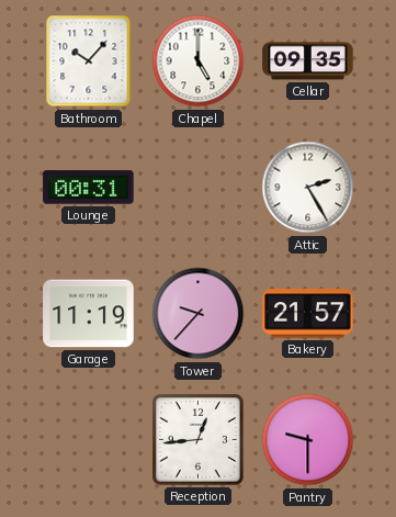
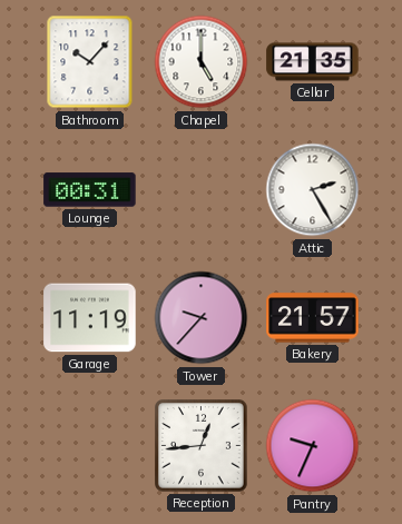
Cellar: 09:35 -> 21:35
Pantry: 9:30 -> 9:34
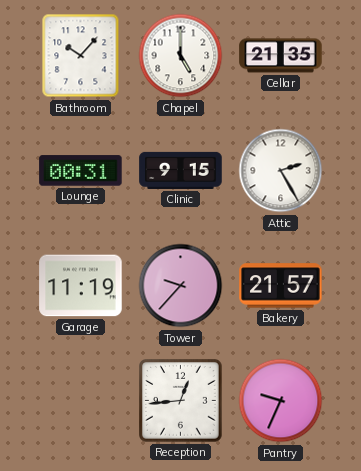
Clinic: none -> 9:15
